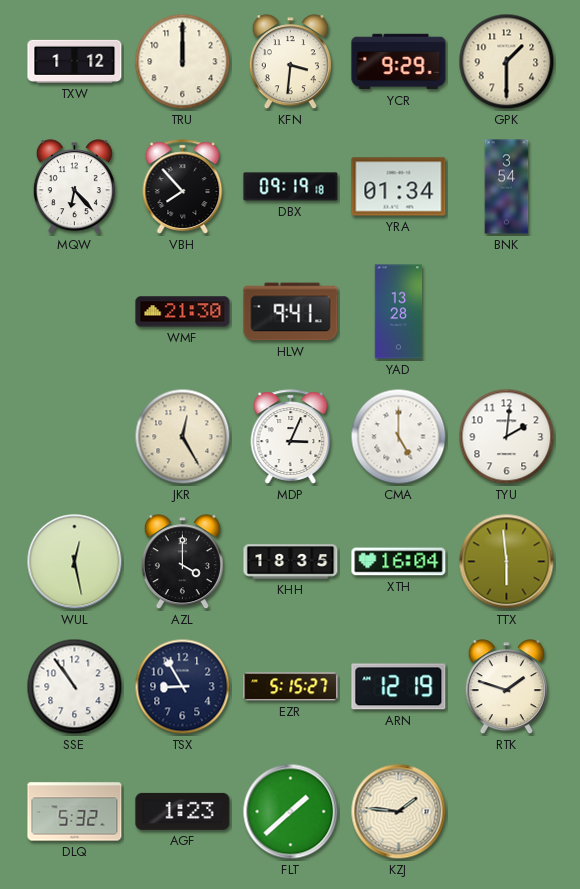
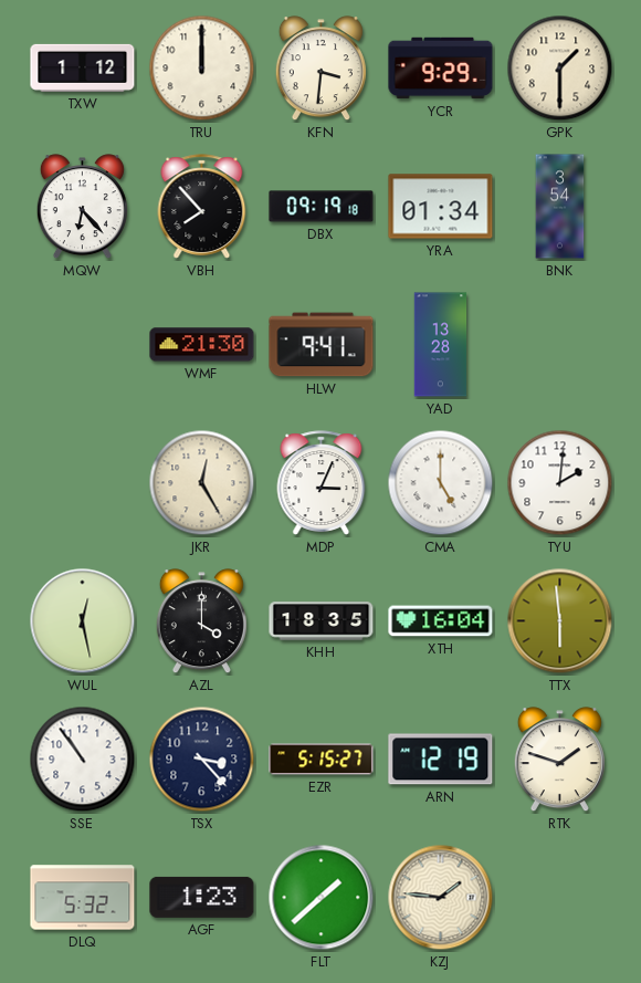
TSX: 8:55 -> 3:23
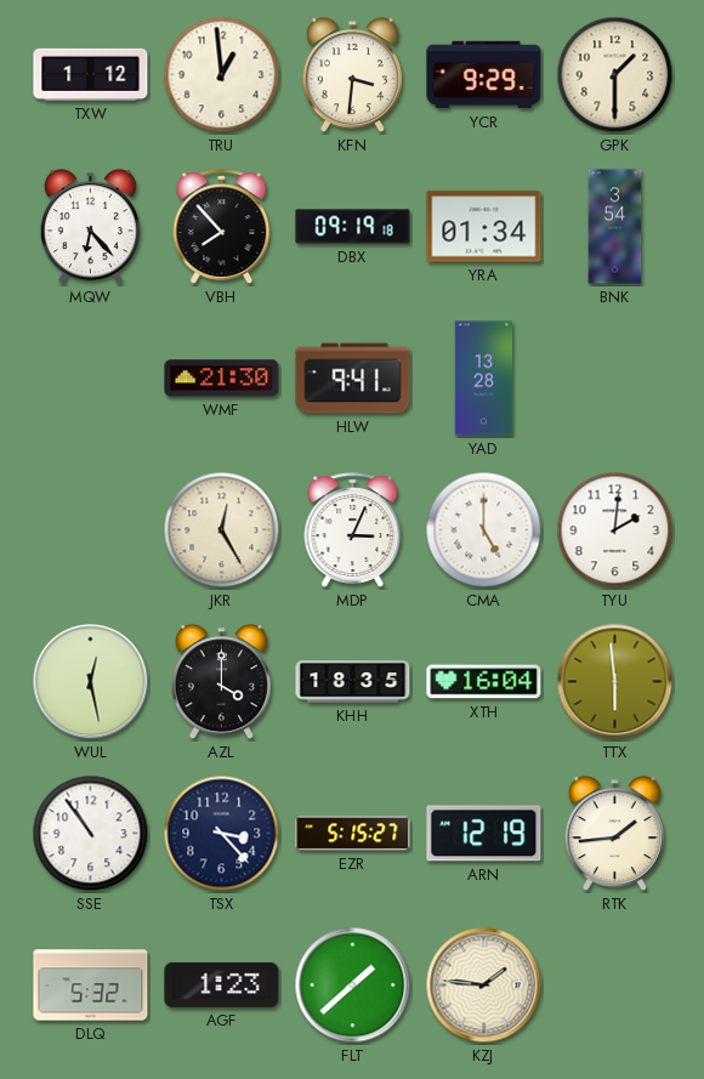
TRU: 12:00 -> 12:59
RTK: 1:48 -> 1:44
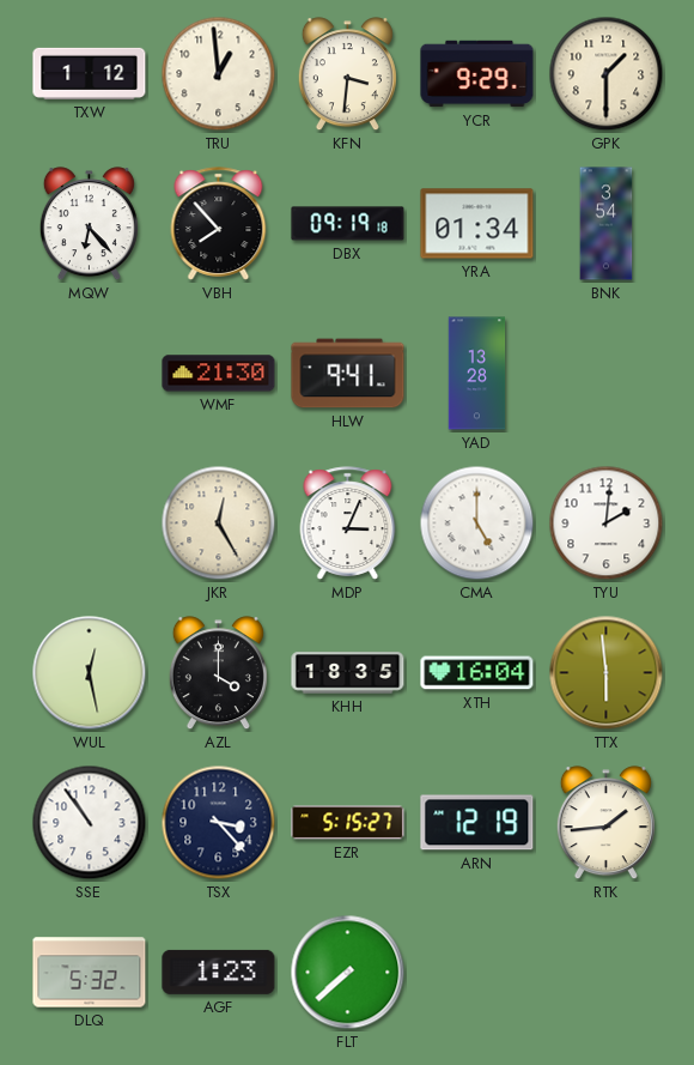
FLT: 1:38 -> 7:38
KZJ: 1:46 -> none
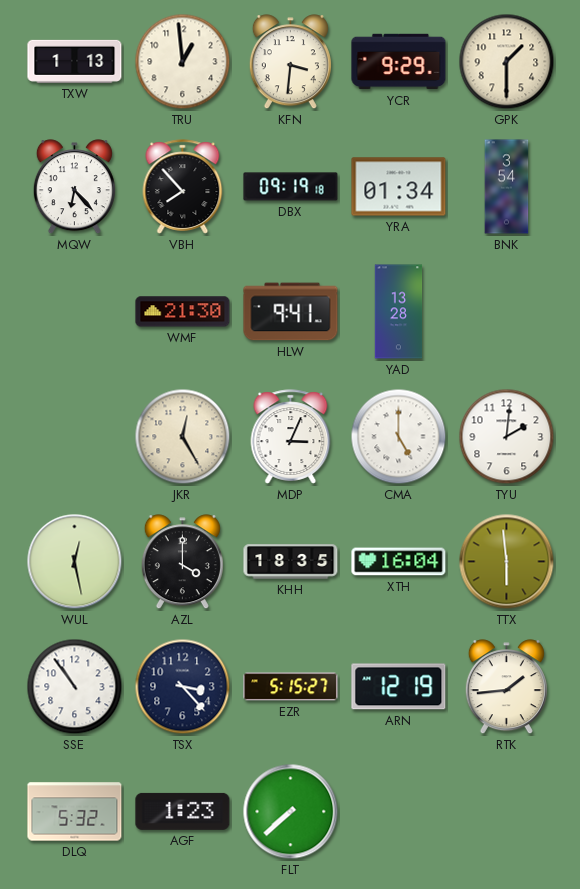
TXW: 1:12 -> 1:13
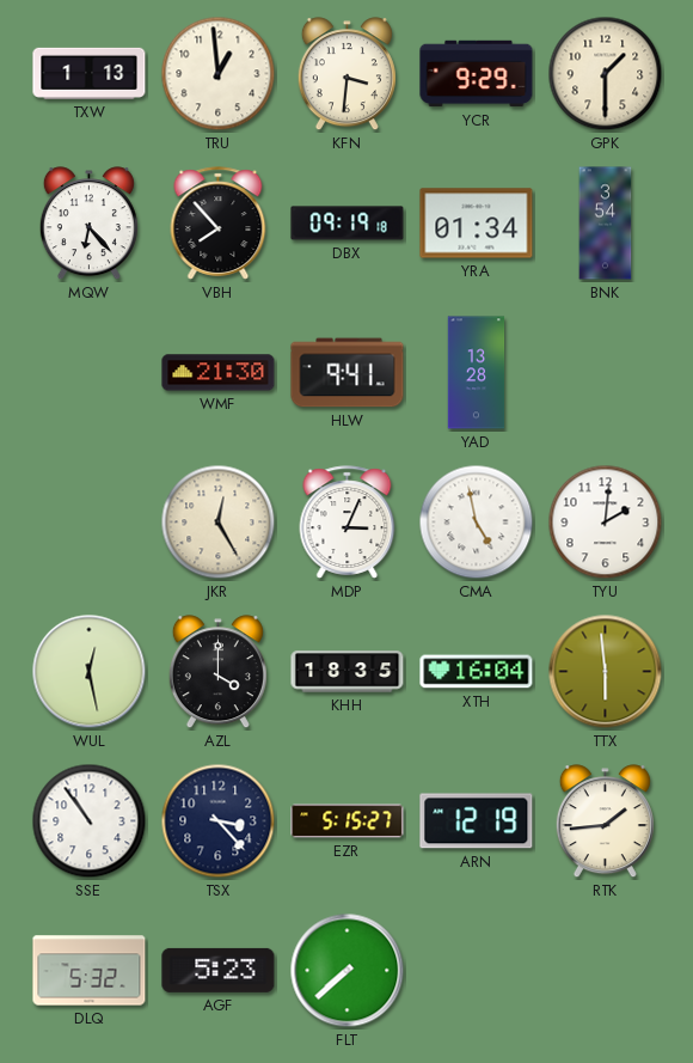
CMA: 5:00 -> 4:58
AGF: 1:23 -> 5:23
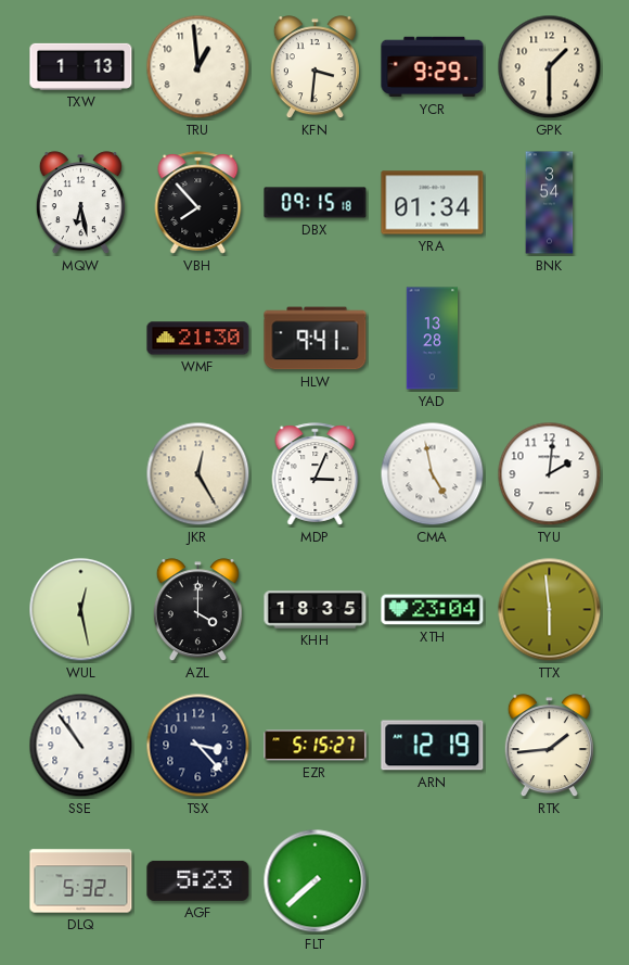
MQW: 6:23 -> 6:28
DBX: 09:19 -> 09:15
XTH: 16:04 -> 23:04
